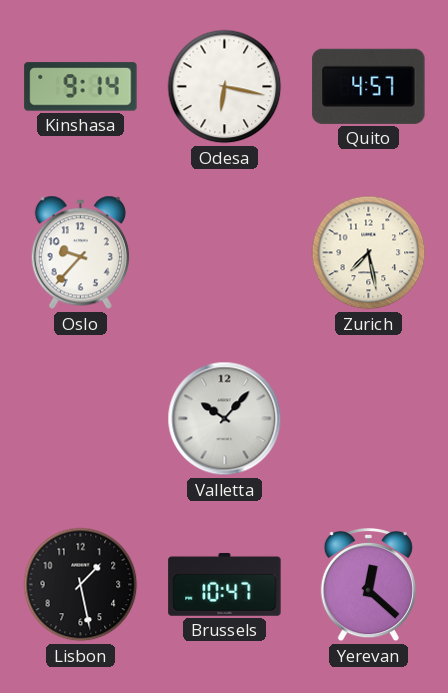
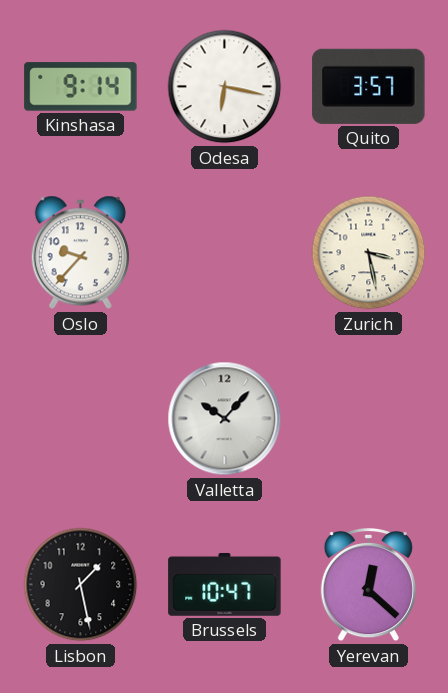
Quito: 4:57 -> 3:57
Zurich: 7:28 -> 3:28
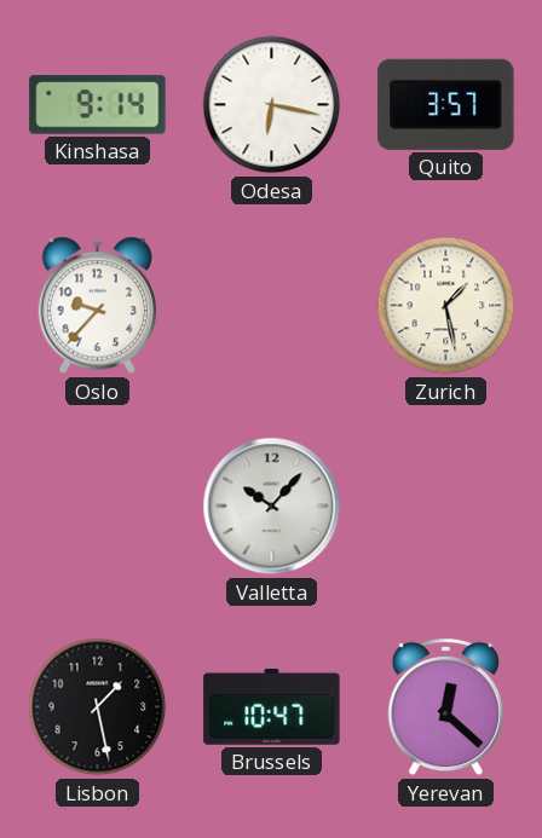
Zurich: 3:28 -> 1:28
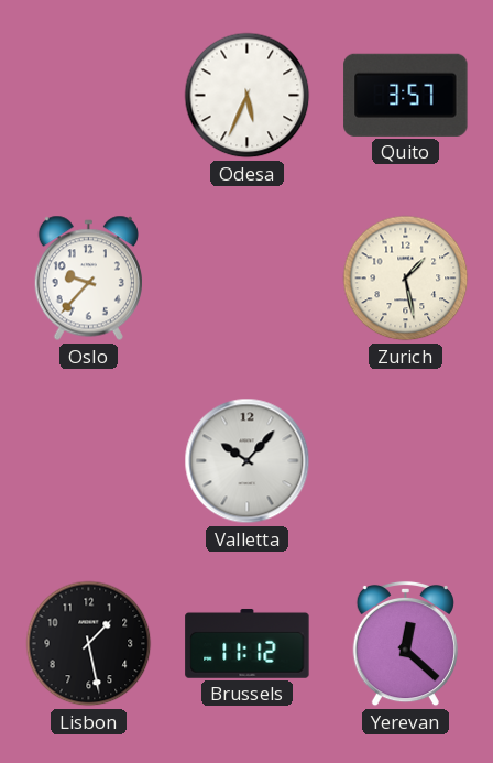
Kinshasa: 9:14 -> none
Odesa: 6:17 -> 5:34
Brussels: 10:47 -> 11:12
